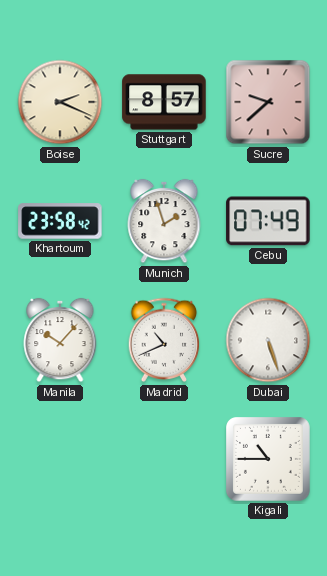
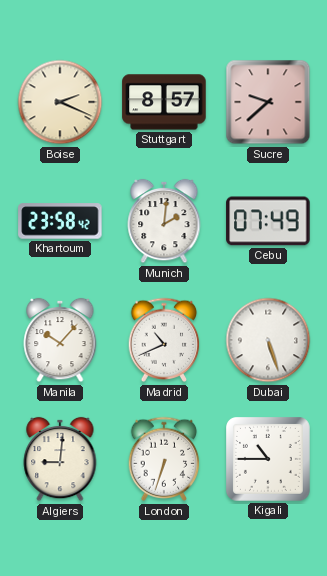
Munich: 1:57 -> 2:01
Algiers: none -> 9:01
London: none -> 6:33
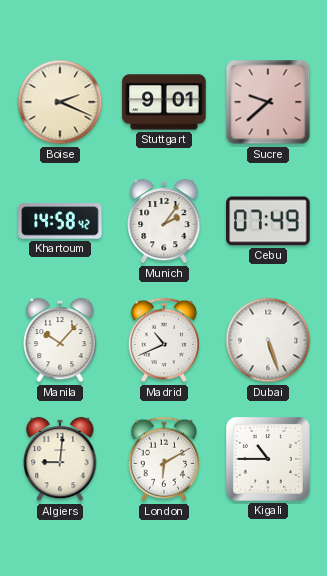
Stuttgart: 8:57 -> 9:01
Khartoum: 23:58 -> 14:58
Munich: 2:01 -> 2:06
London: 6:33 -> 6:10
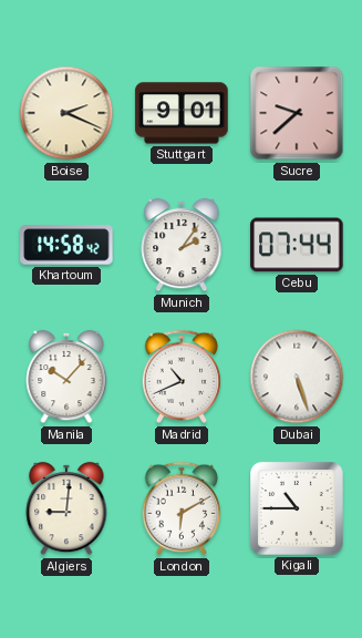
Cebu: 07:49 -> 07:44
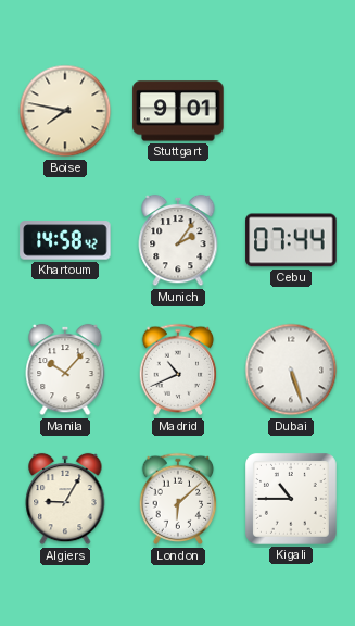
Boise: 2:19 -> 7:47
Sucre: 9:38 -> none
Algiers: 9:01 -> 9:05
London: 6:10 -> 6:08
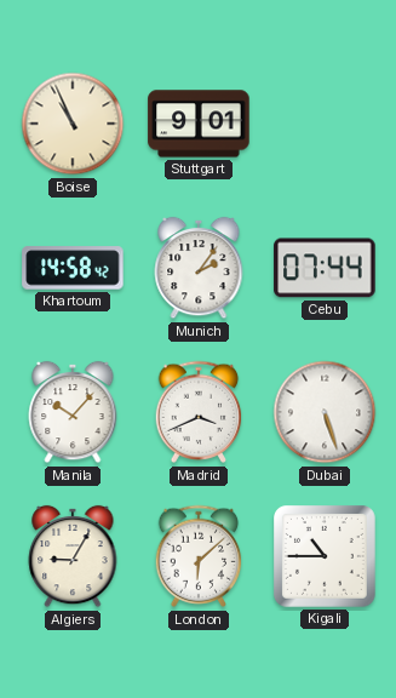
Boise: 7:47 -> 10:56
Madrid: 10:41 -> 3:41
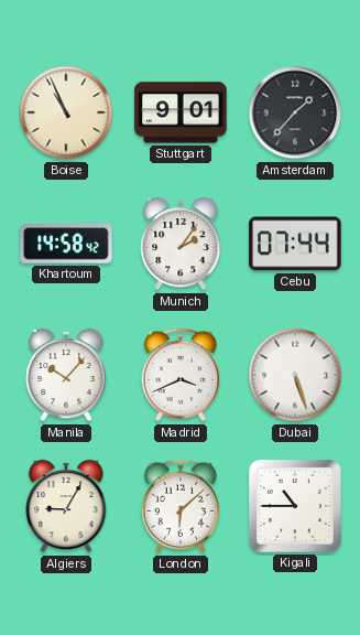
Amsterdam: none -> 1:37
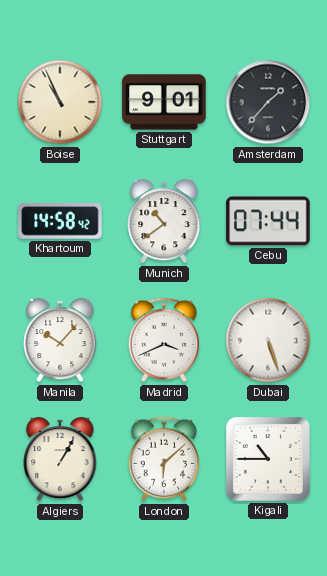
Munich: 2:06 -> 10:39
Algiers: 9:05 -> 1:05
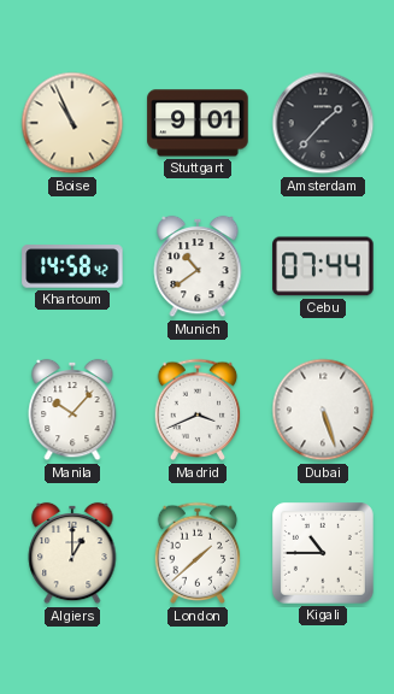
Algiers: 1:05 -> 1:00
London: 6:08 -> 1:38
